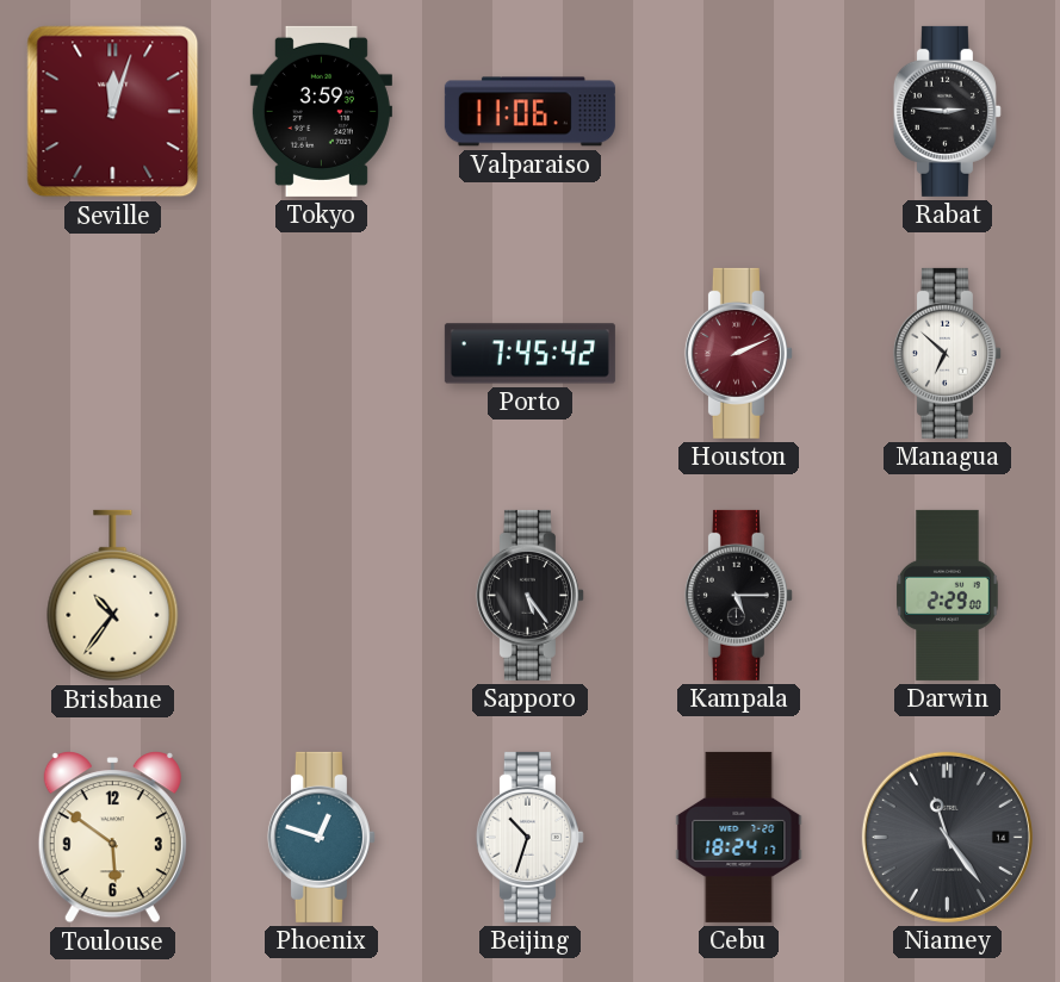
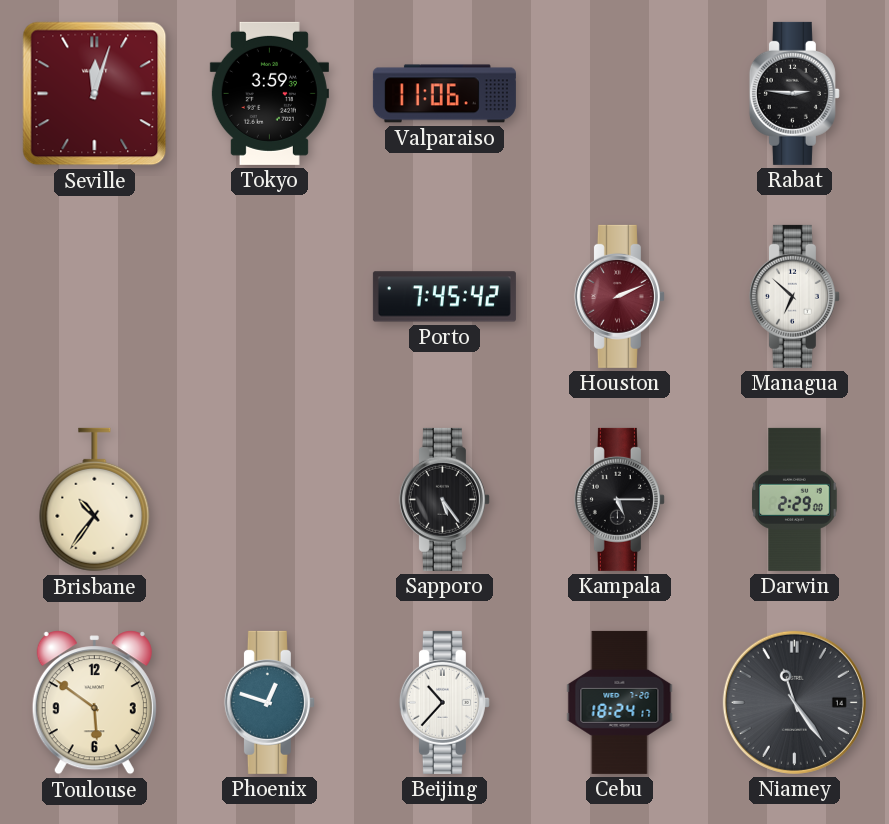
Beijing: 10:33 -> 10:37
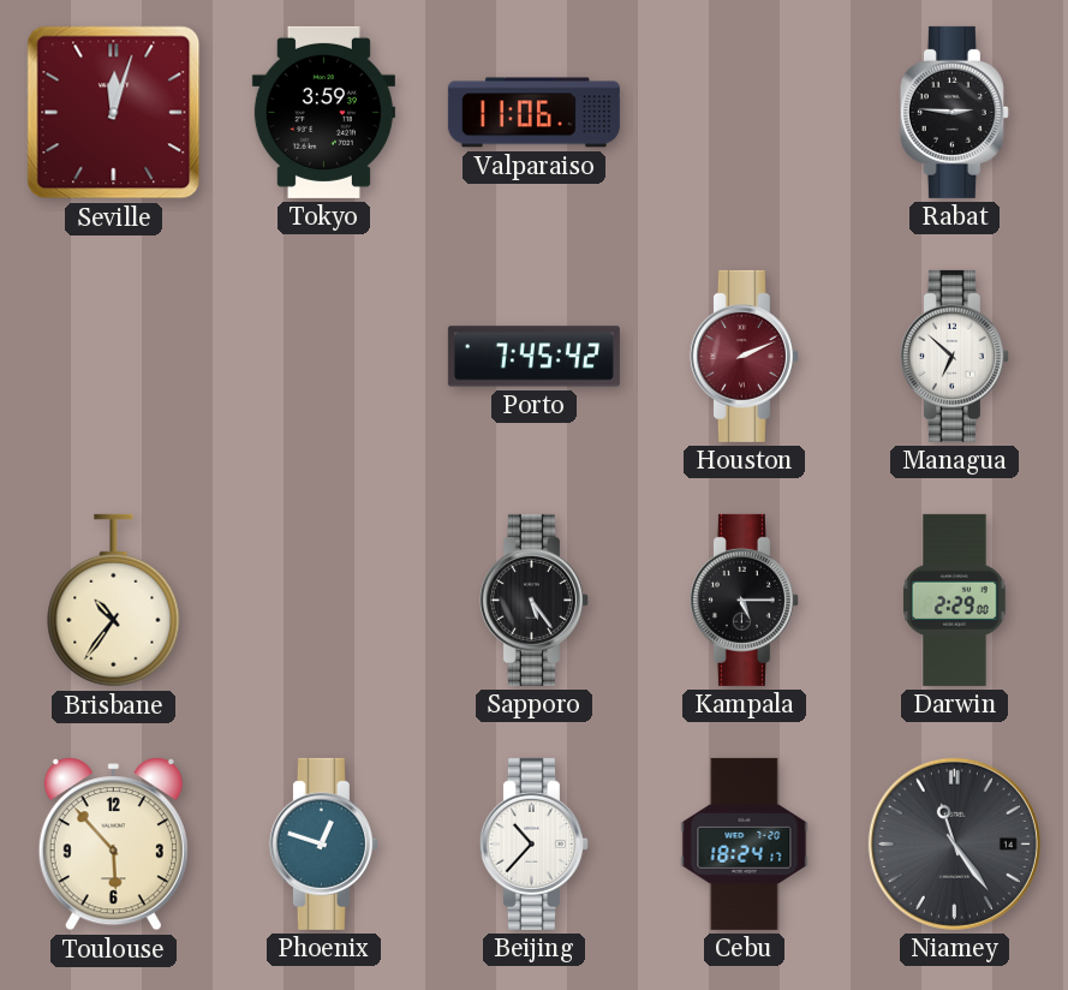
Toulouse: 5:51 -> 5:53
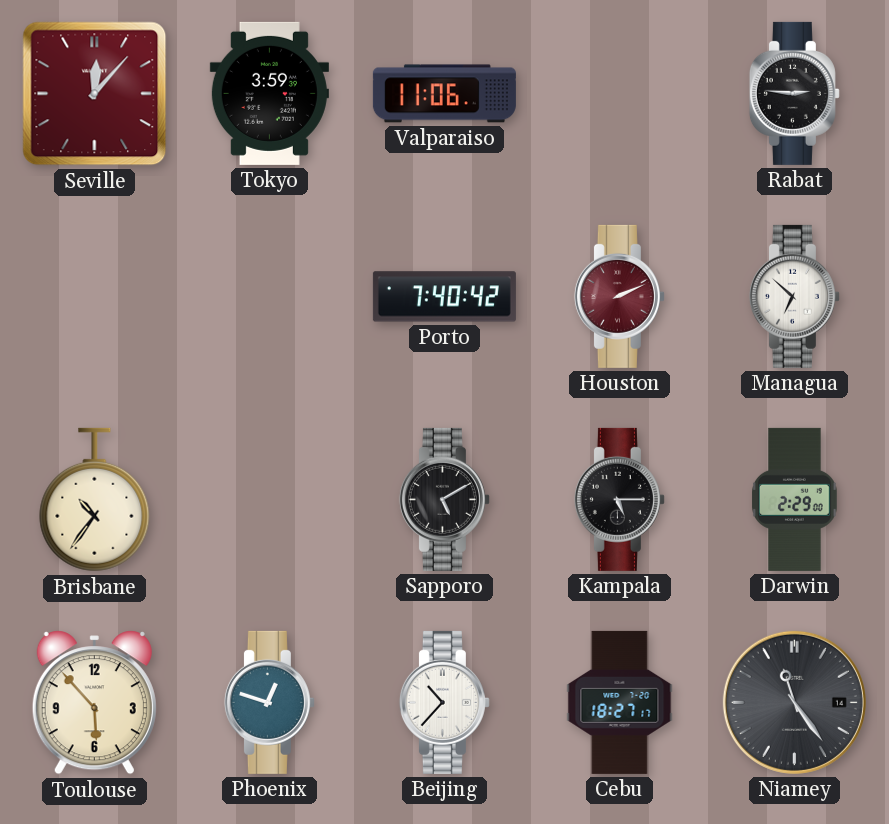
Seville: 12:03 -> 12:07
Porto: 7:45 -> 7:40
Sapporo: 5:24 -> 5:10
Cebu: 18:24 -> 18:27
